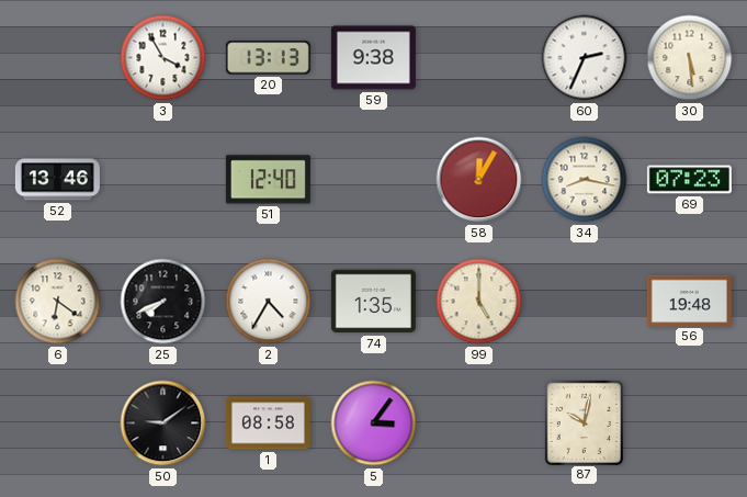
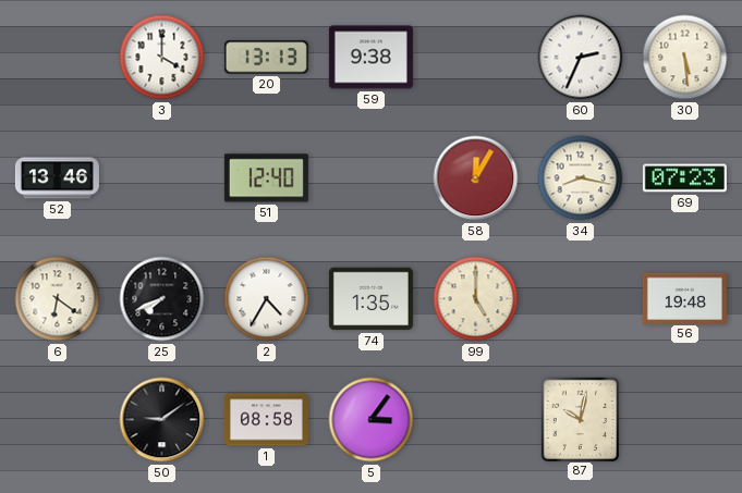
3: 3:55 -> 4:00
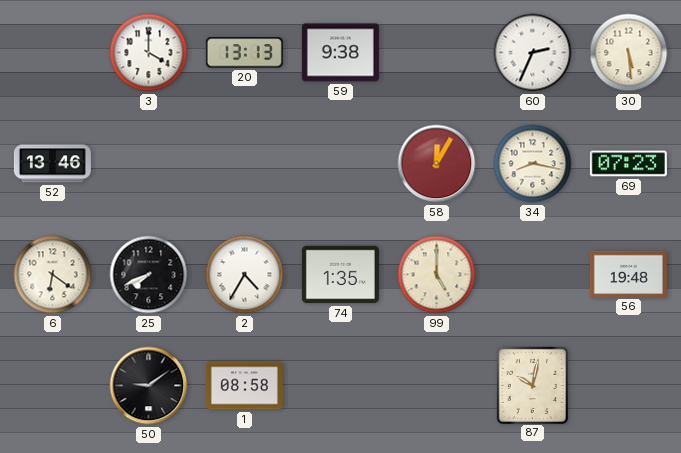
51: 12:40 -> none
5: 3:06 -> none
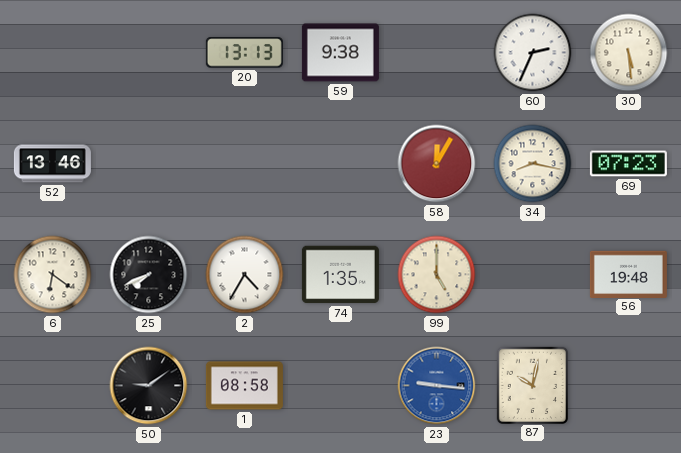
3: 4:00 -> none
23: none -> 9:16
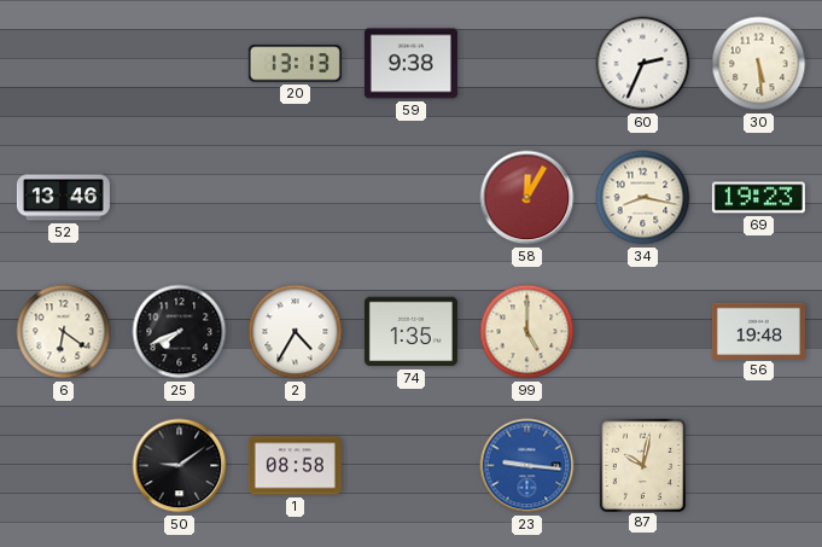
69: 07:23 -> 19:23
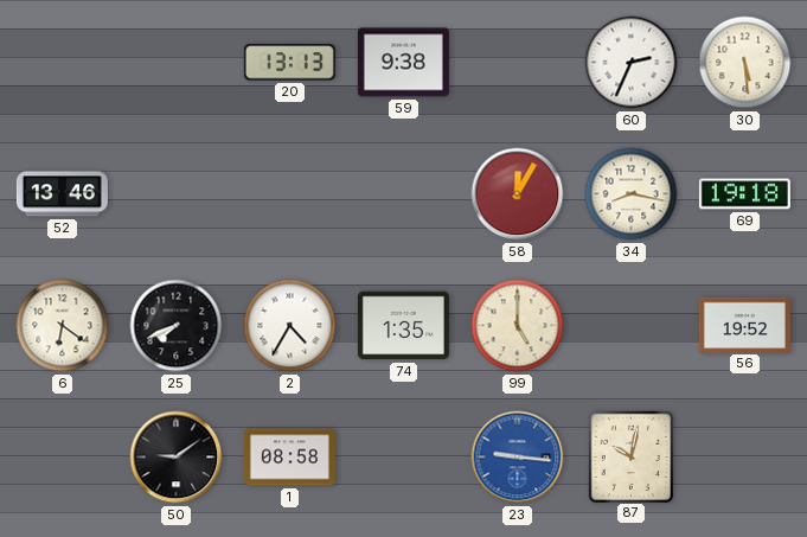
69: 19:23 -> 19:18
56: 19:48 -> 19:52
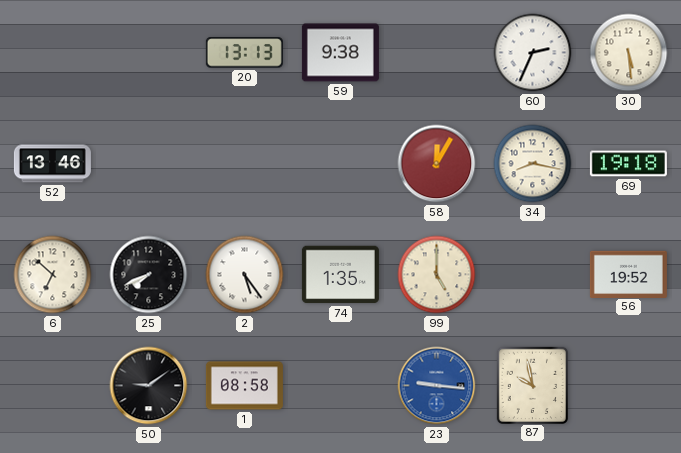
6: 6:21 -> 6:52
2: 4:35 -> 5:24
87: 10:02 -> 9:58
